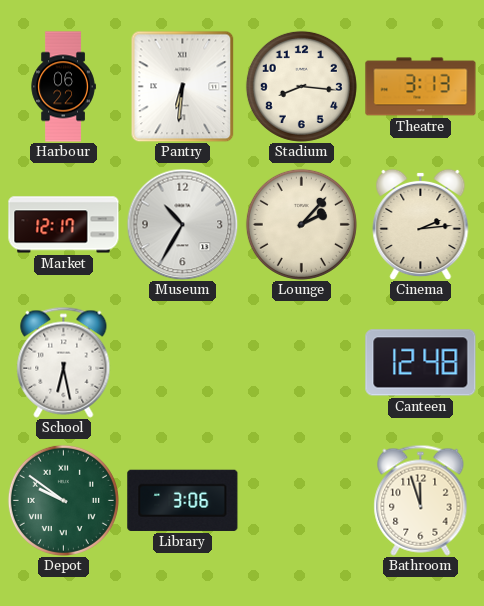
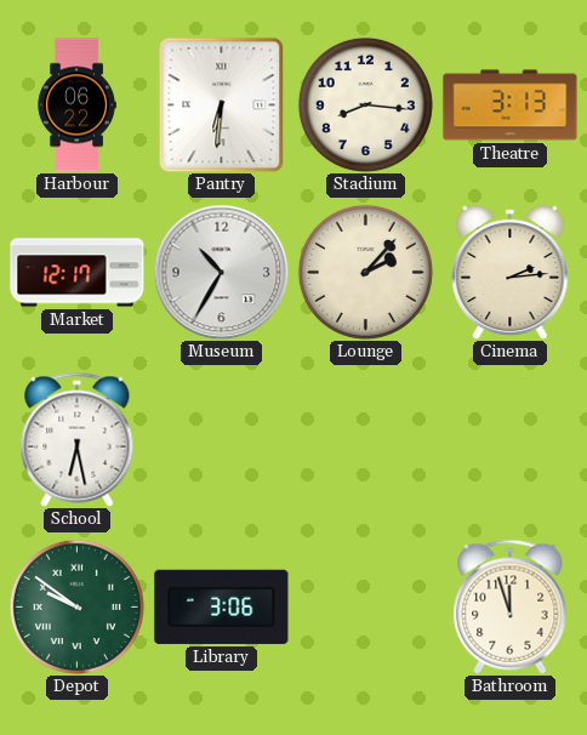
Canteen: 12:48 -> none
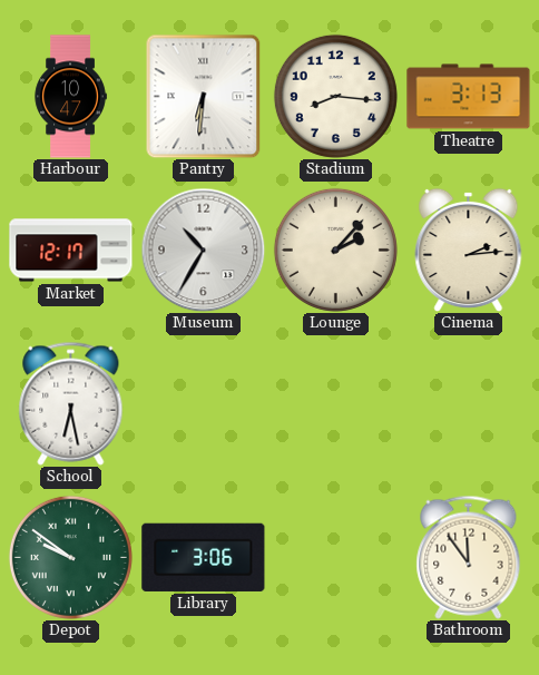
Harbour: 06:22 -> 10:47
Bathroom: 11:57 -> 11:54
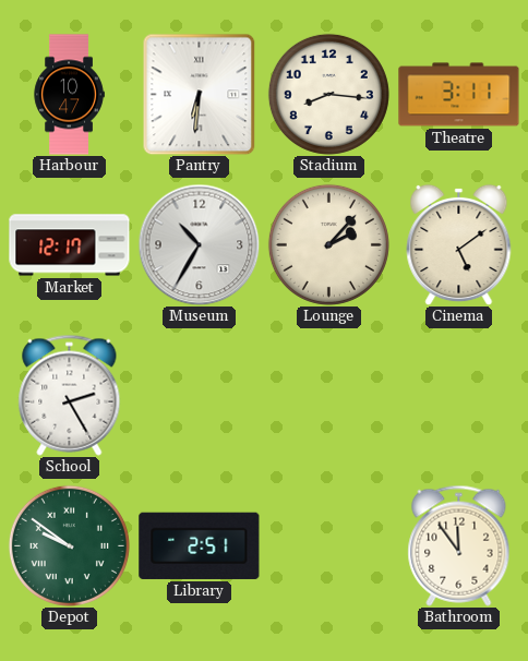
Theatre: 3:13 -> 3:11
Cinema: 2:14 -> 5:09
School: 6:28 -> 2:25
Library: 3:06 -> 2:51
